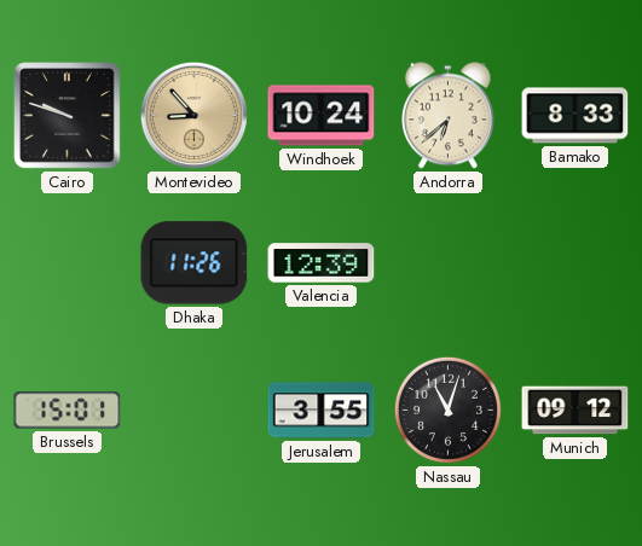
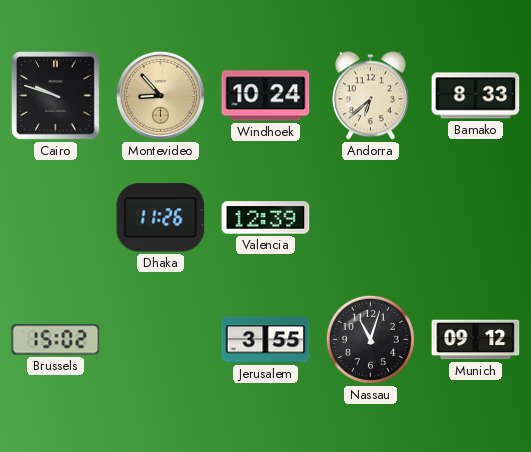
Brussels: 15:01 -> 15:02
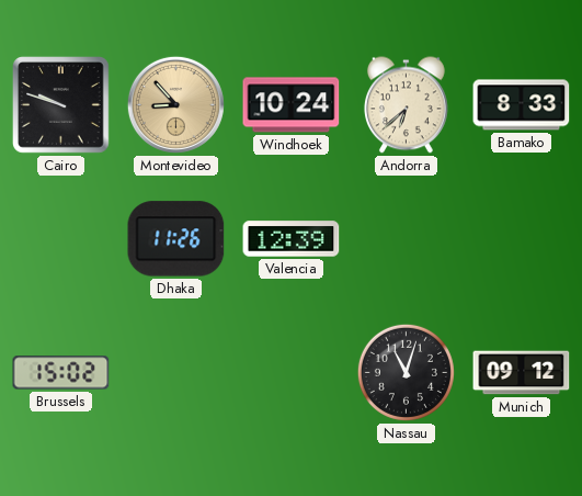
Jerusalem: 3:55 -> none
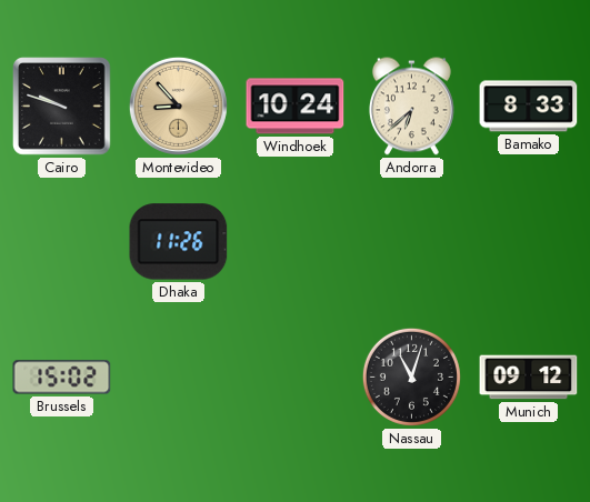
Valencia: 12:39 -> none
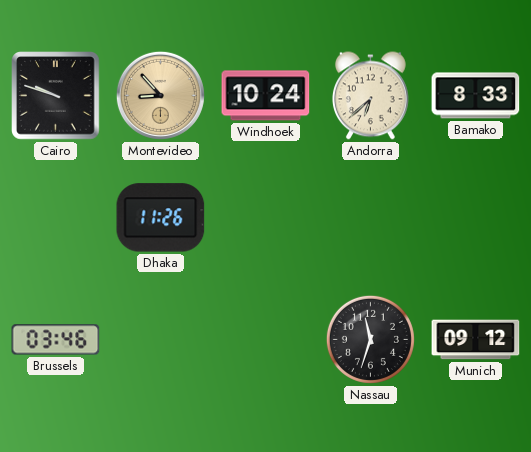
Brussels: 15:02 -> 03:46
Nassau: 11:03 -> 11:33
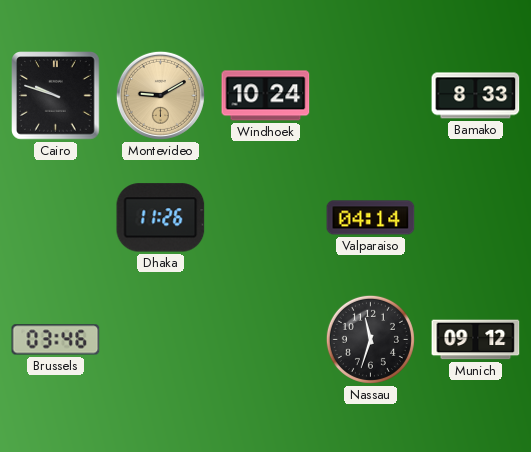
Montevideo: 8:53 -> 9:10
Andorra: 6:38 -> none
Valparaiso: none -> 04:14
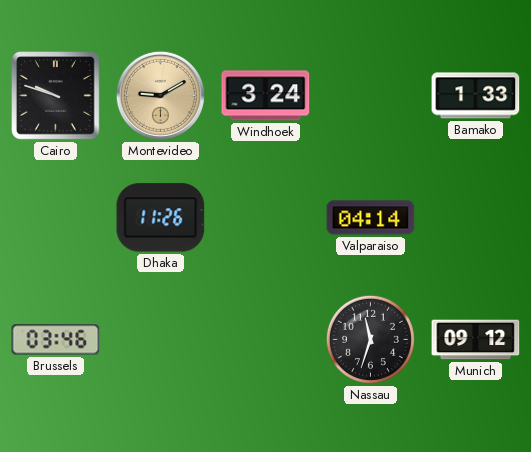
Windhoek: 10:24 -> 3:24
Bamako: 8:33 -> 1:33
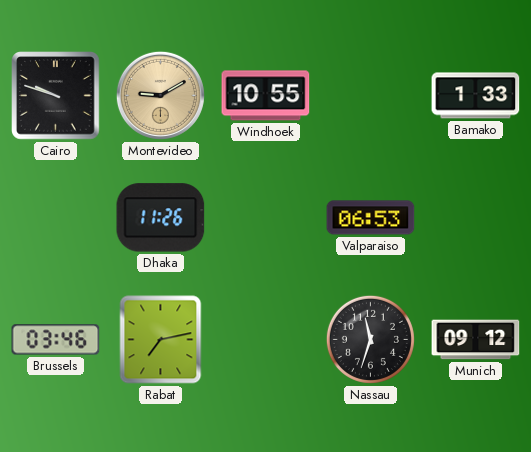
Windhoek: 3:24 -> 10:55
Valparaiso: 04:14 -> 06:53
Rabat: none -> 7:13
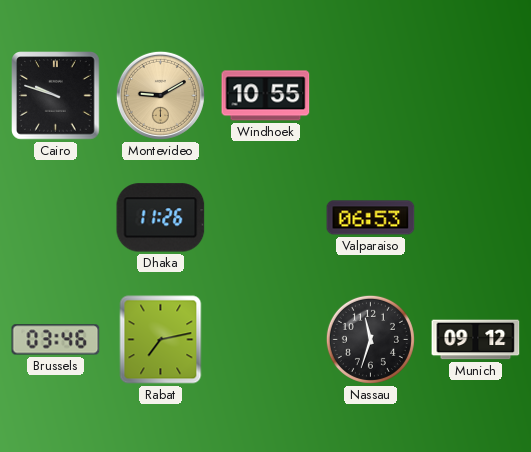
Bamako: 1:33 -> none
